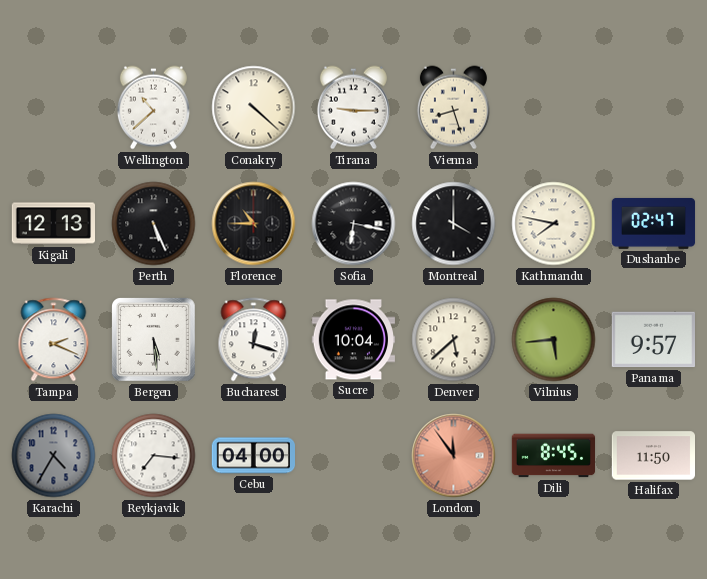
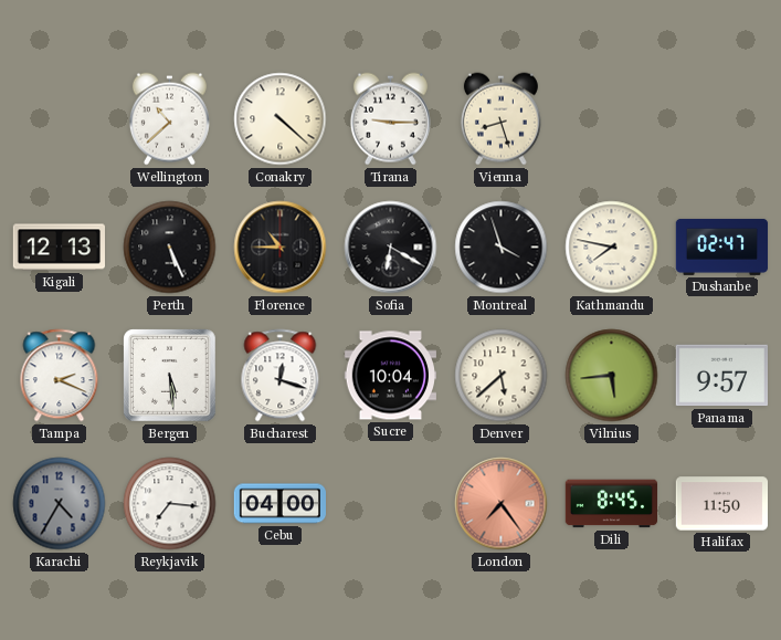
Sofia: 6:17 -> 6:20
Montreal: 4:00 -> 3:57
London: 11:54 -> 7:24
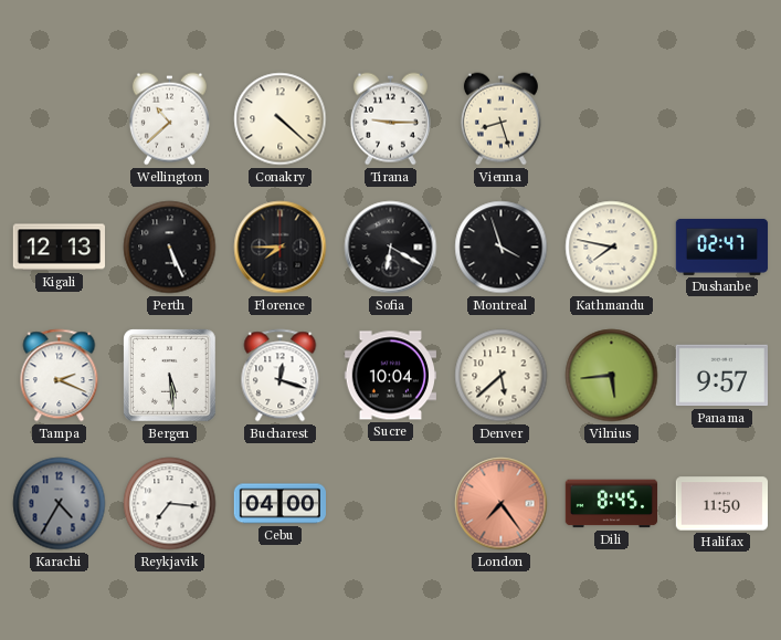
Florence: 10:45 -> 7:45
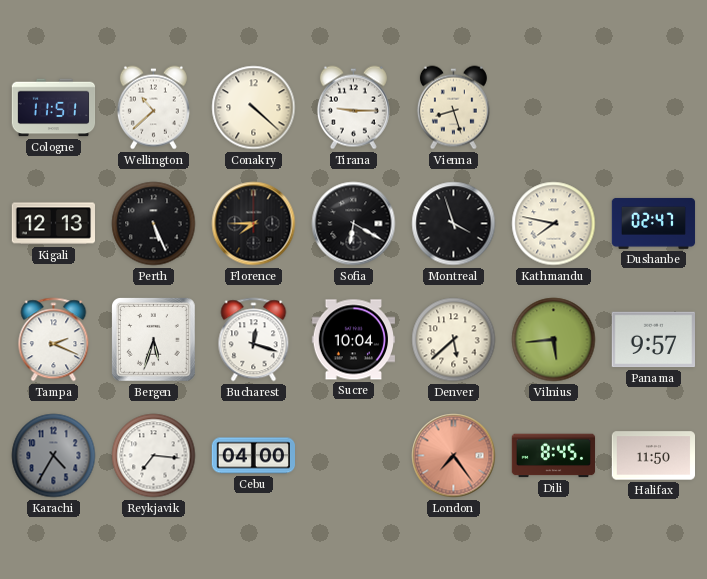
Cologne: none -> 11:51
Bergen: 5:29 -> 5:33
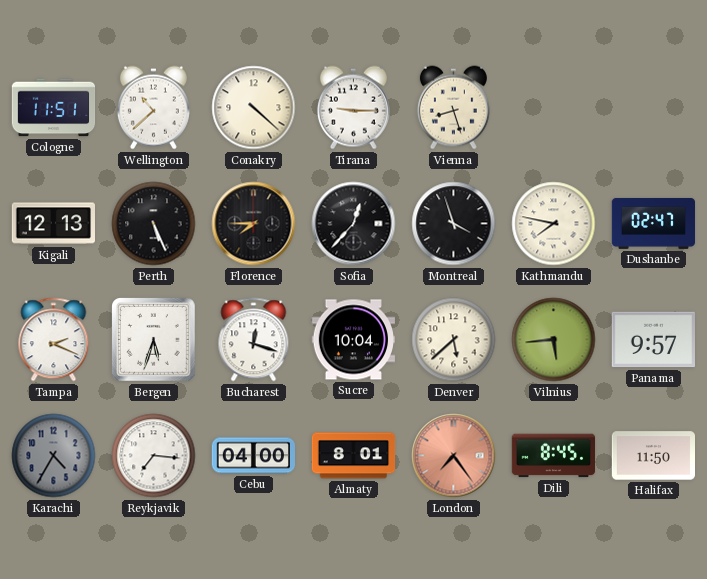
Sofia: 6:20 -> 12:37
Almaty: none -> 8:01
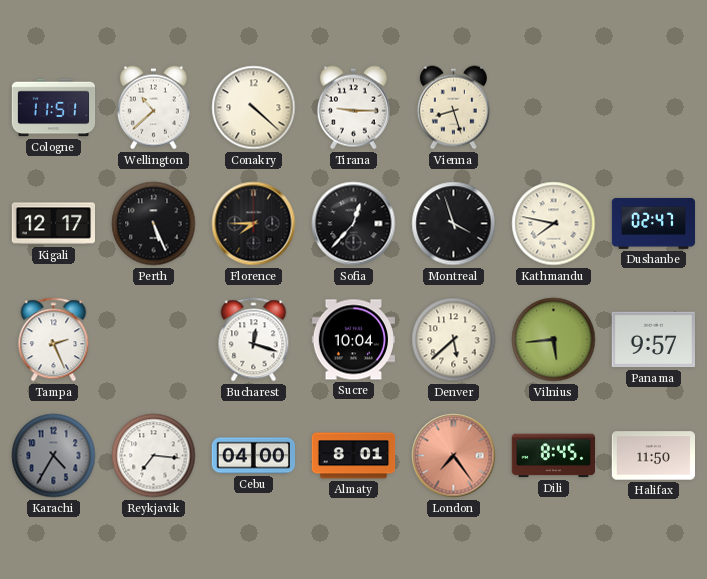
Kigali: 12:13 -> 12:17
Tampa: 2:19 -> 2:26
Bergen: 5:33 -> none
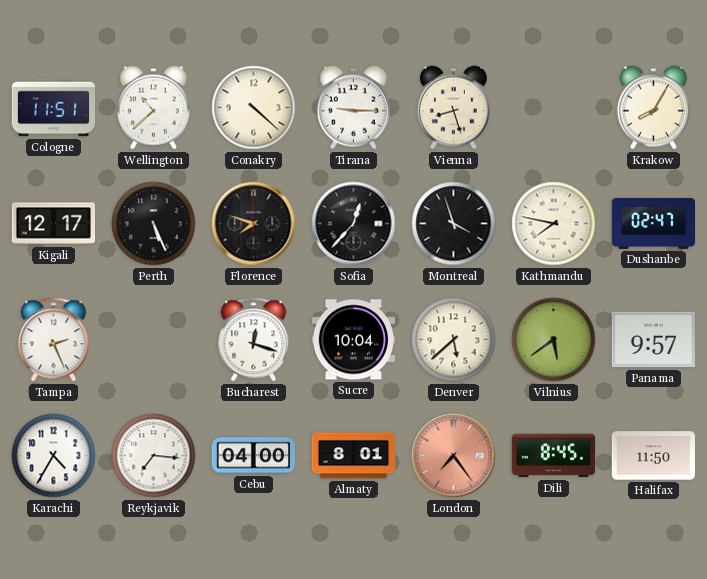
Krakow: none -> 8:05
Florence: 7:45 -> 7:48
Vilnius: 5:44 -> 5:39
Karachi dial: grey -> white
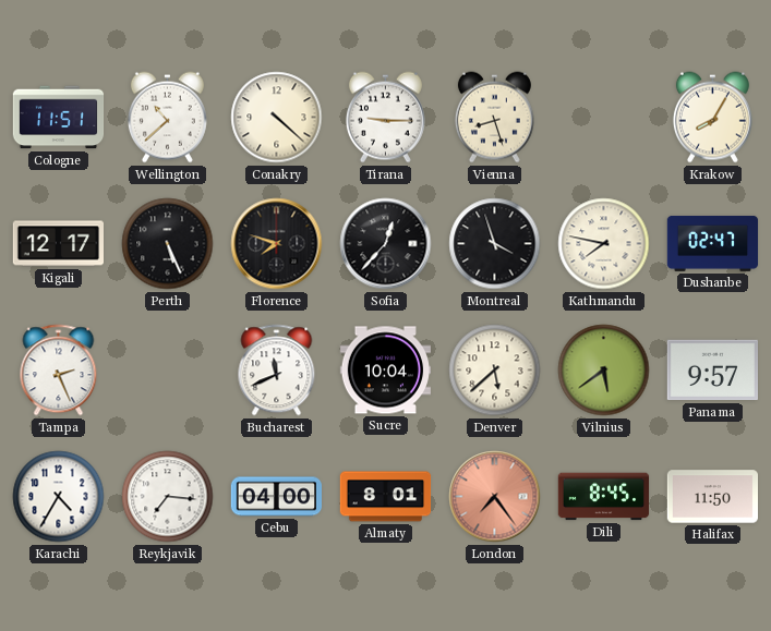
Bucharest: 12:18 -> 11:41
